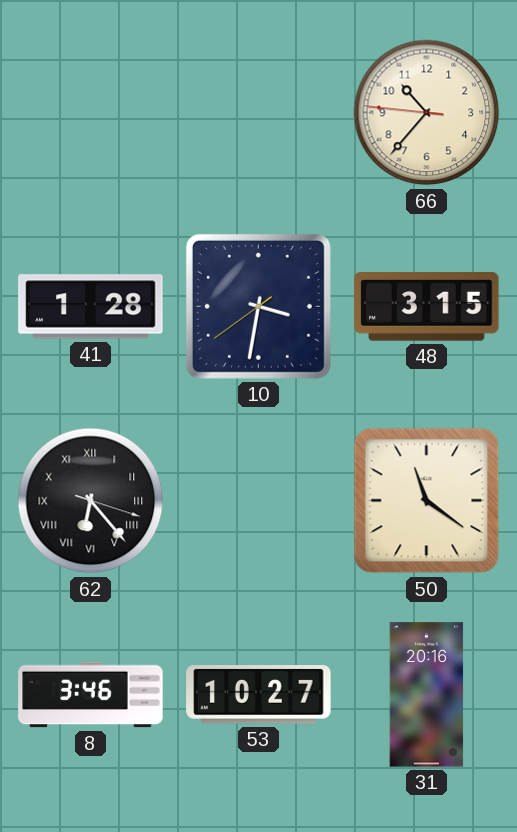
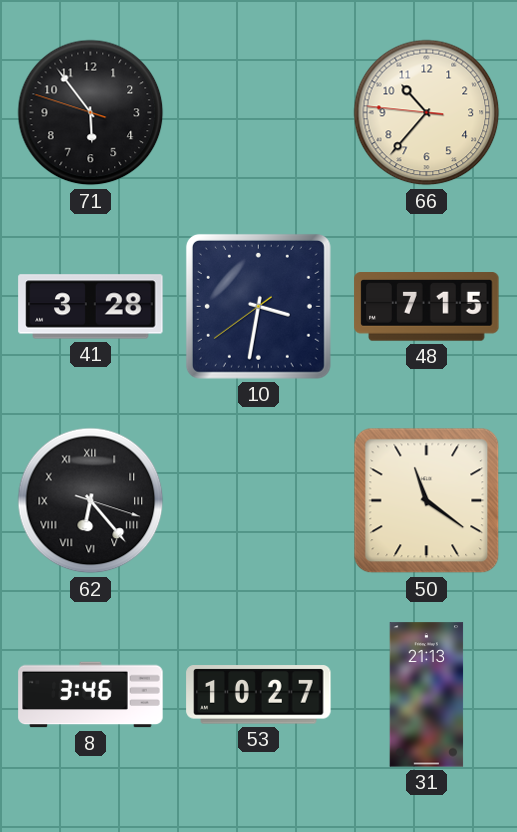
71: none -> 5:53
41: 1:28 -> 3:28
48: 3:15 -> 7:15
31: 20:16 -> 21:13
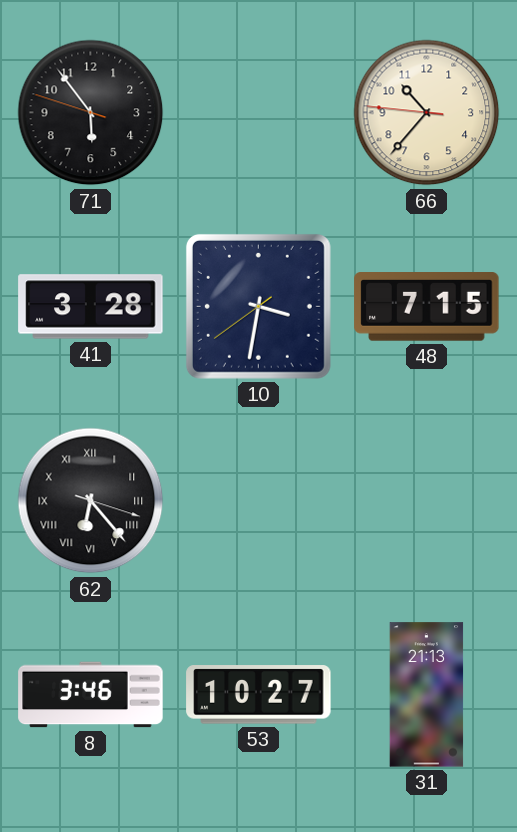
50: 11:21 -> none
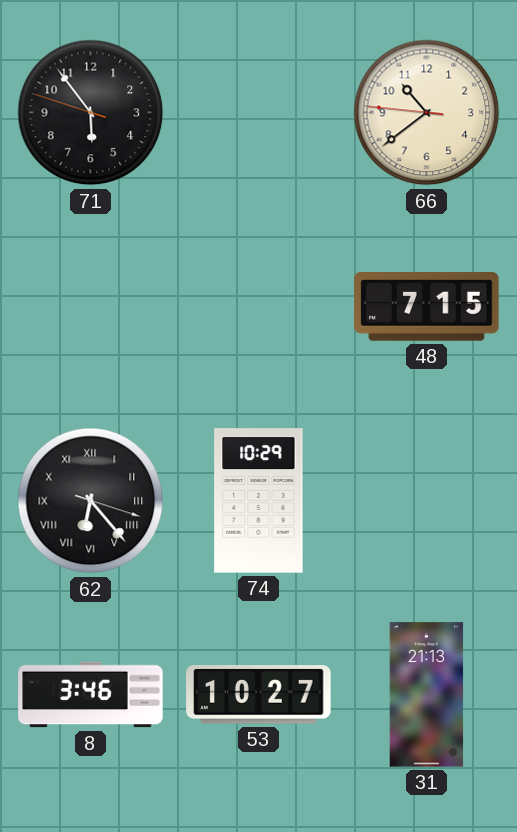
66: 10:36 -> 10:38
41: 3:28 -> none
10: 3:31 -> none
74: none -> 10:29
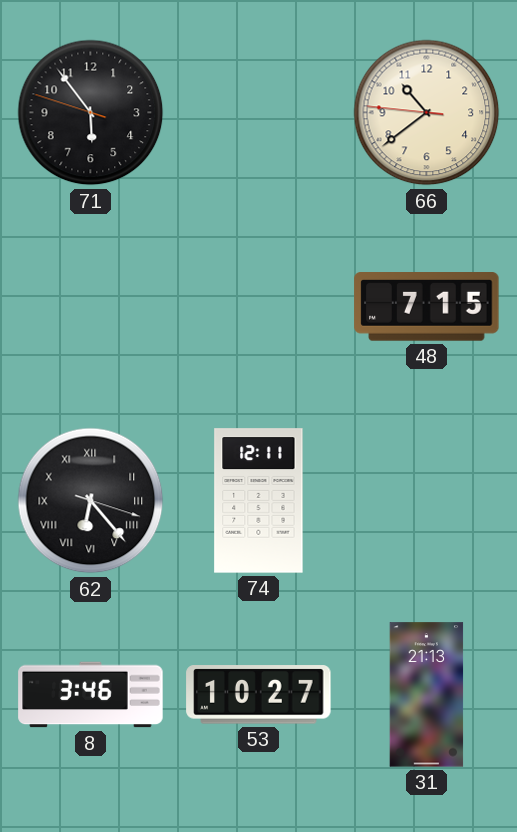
74: 10:29 -> 12:11
